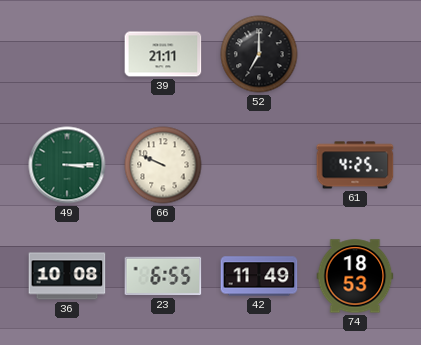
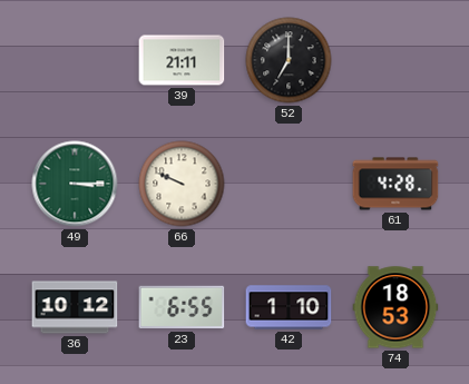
61: 4:25 -> 4:28
36: 10:08 -> 10:12
42: 11:49 -> 1:10
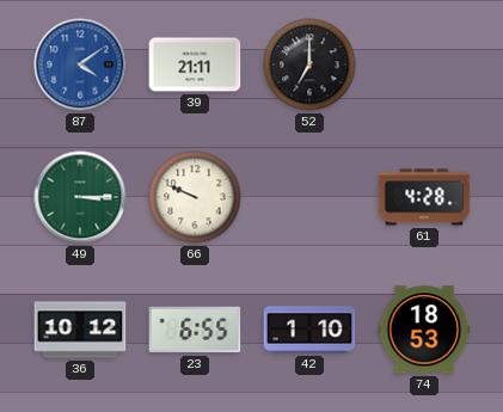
87: none -> 4:09
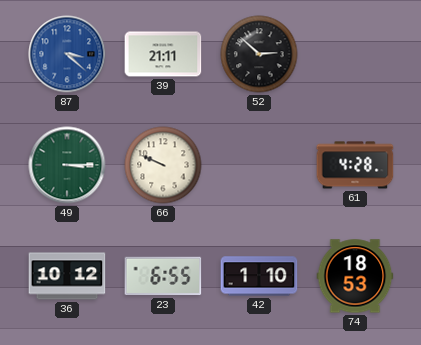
87: 4:09 -> 3:22
52: 7:00 -> 2:52
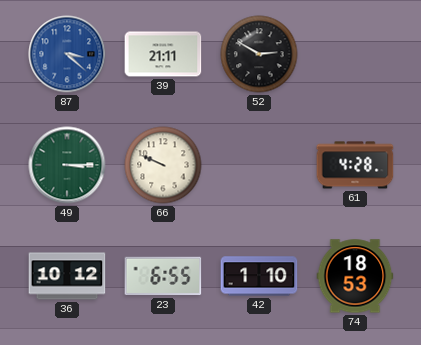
52: 2:52 -> 2:50
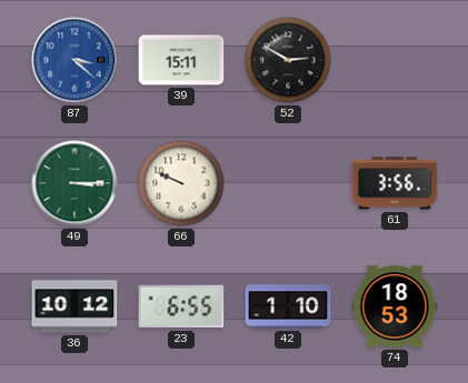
39: 21:11 -> 15:11
61: 4:28 -> 3:56
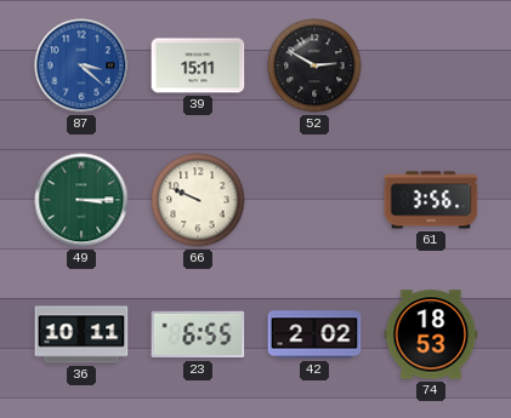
36: 10:12 -> 10:11
42: 1:10 -> 2:02
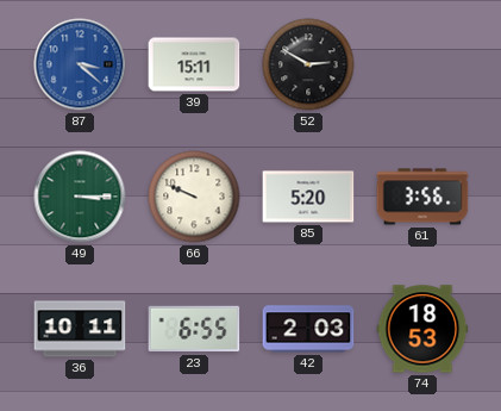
85: none -> 5:20
42: 2:02 -> 2:03
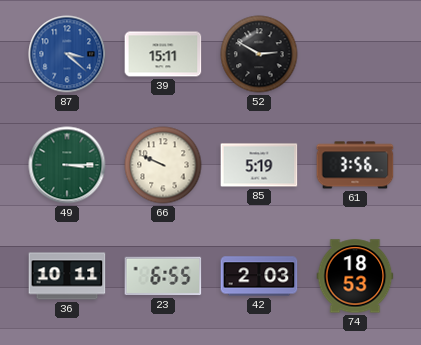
85: 5:20 -> 5:19
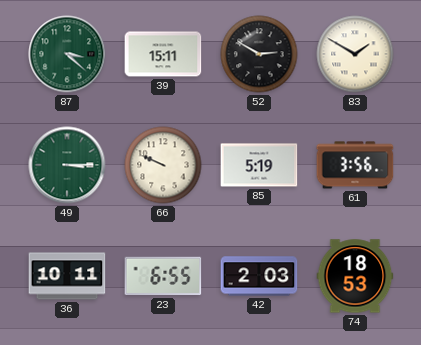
87 dial: blue -> green
83: none -> 1:50
